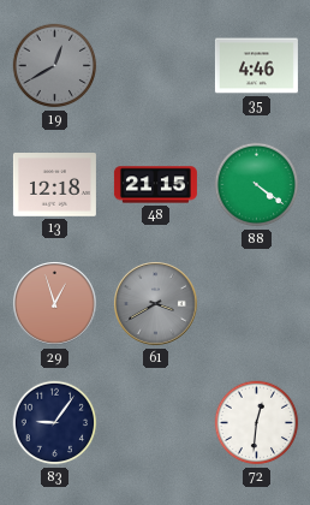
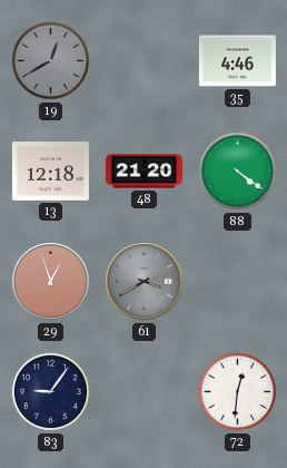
48: 21:15 -> 21:20
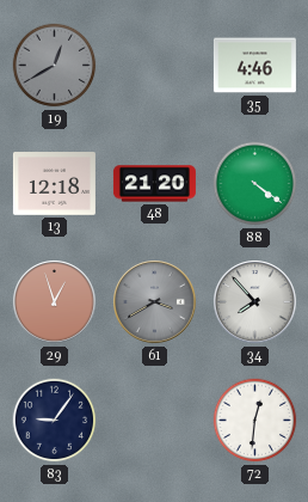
34: none -> 7:53
